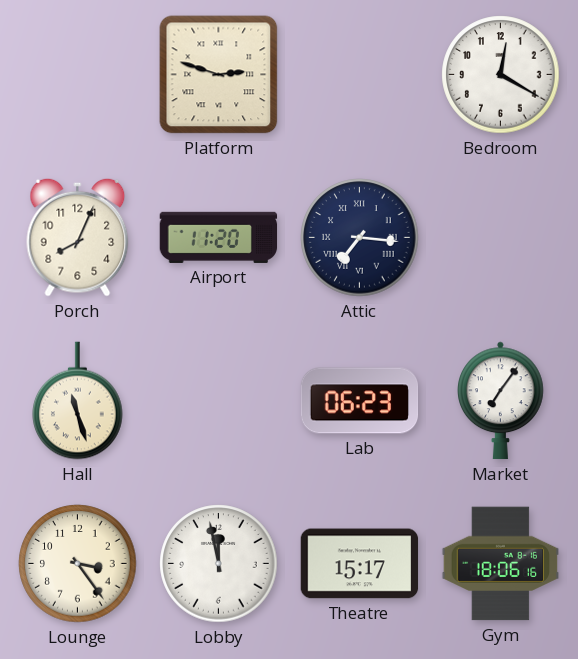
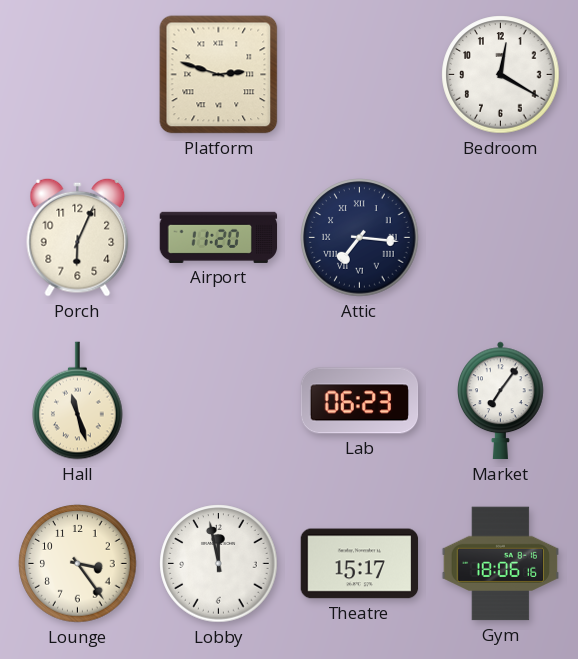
Porch: 8:04 -> 6:04
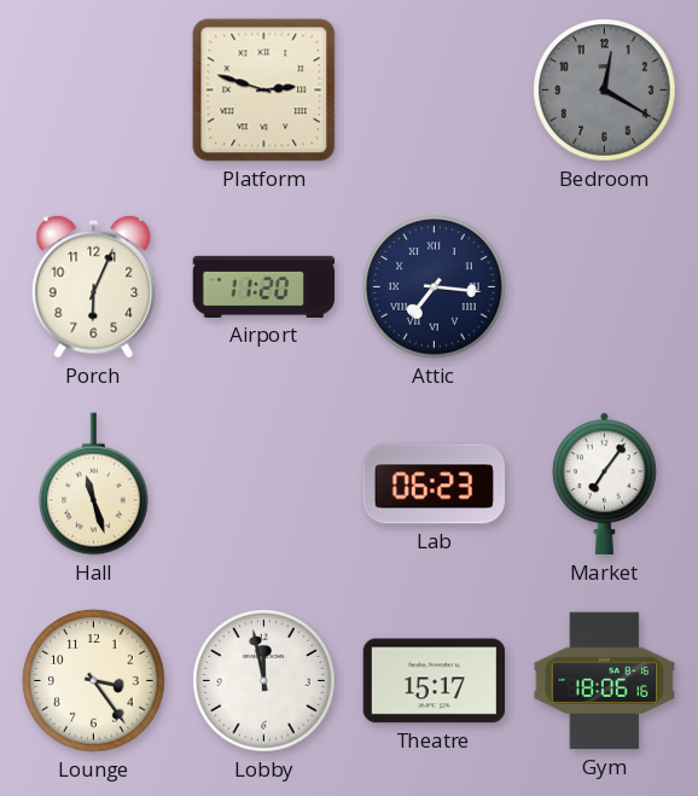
Bedroom dial: white -> grey
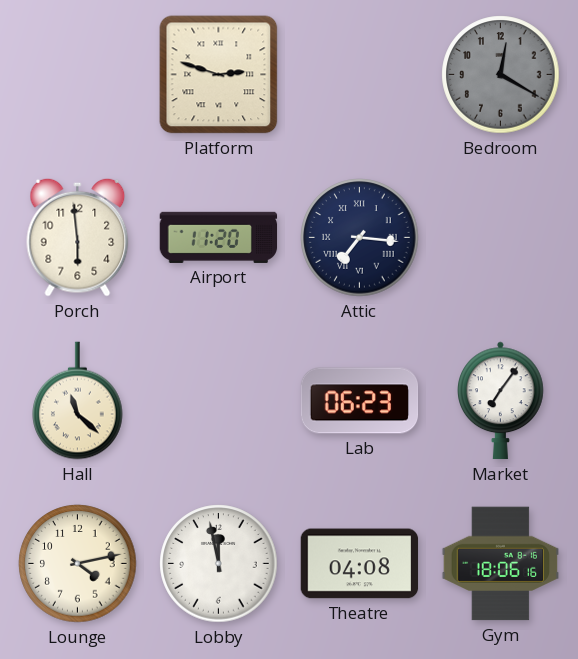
Porch: 6:04 -> 5:59
Hall: 11:27 -> 11:22
Lounge: 3:24 -> 4:13
Theatre: 15:17 -> 04:08
